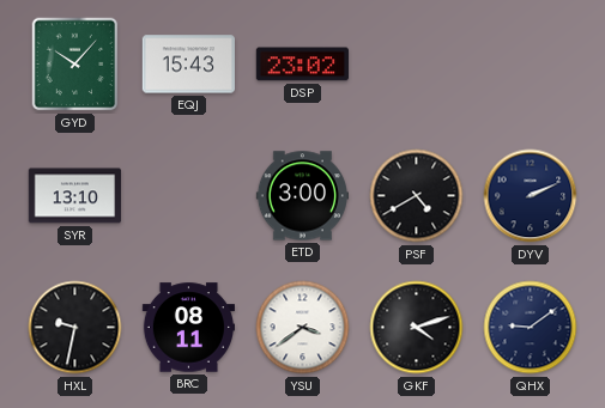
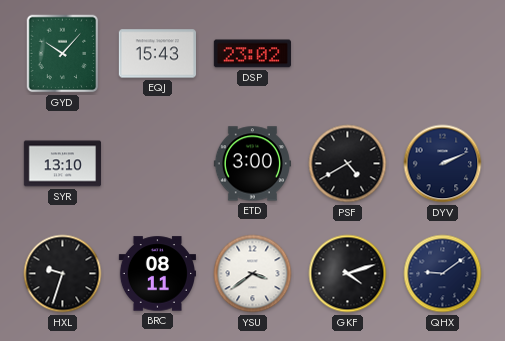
HXL: 9:32 -> 9:33
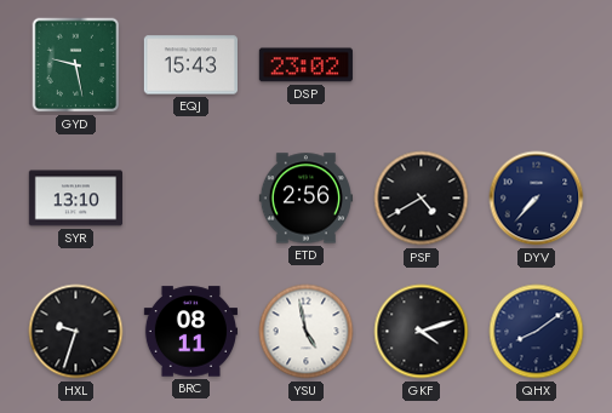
GYD: 10:07 -> 9:28
ETD: 3:00 -> 2:56
DYV: 2:11 -> 7:37
YSU: 3:39 -> 4:58
QHX: 9:09 -> 8:09
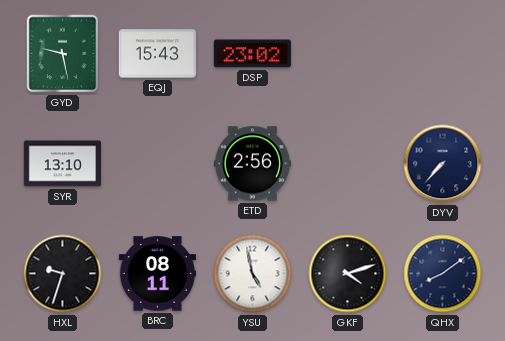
PSF: 4:40 -> none
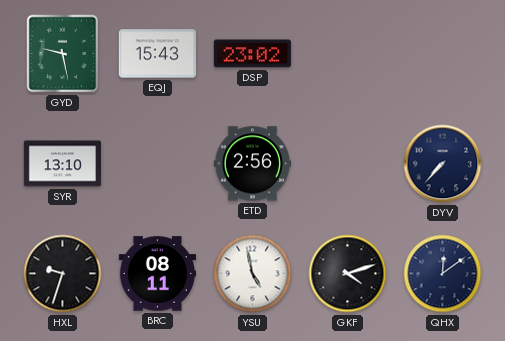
QHX: 8:09 -> 12:09
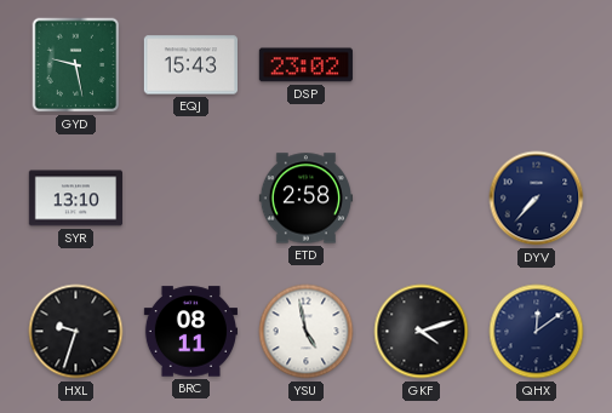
ETD: 2:56 -> 2:58
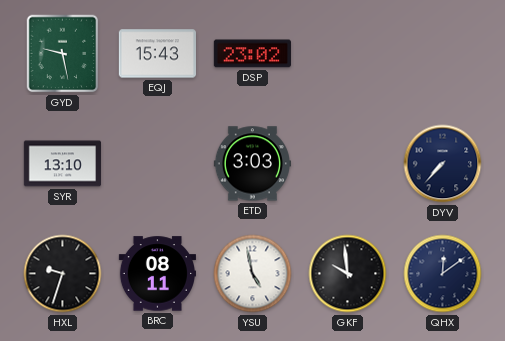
ETD: 2:58 -> 3:03
GKF: 4:12 -> 9:59
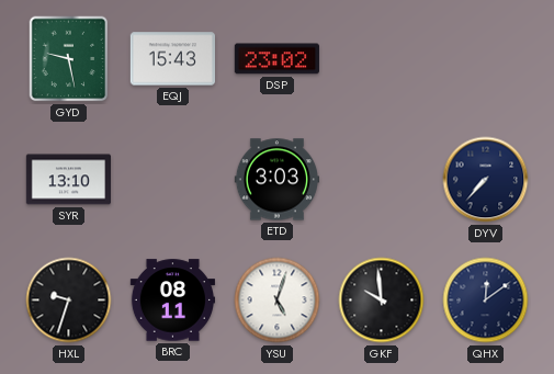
YSU: 4:58 -> 5:03
